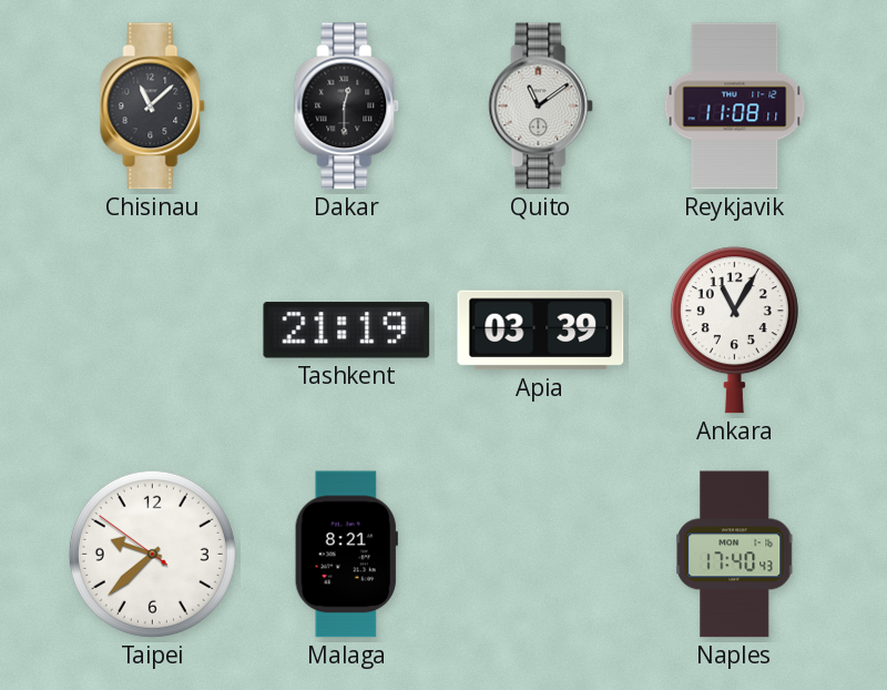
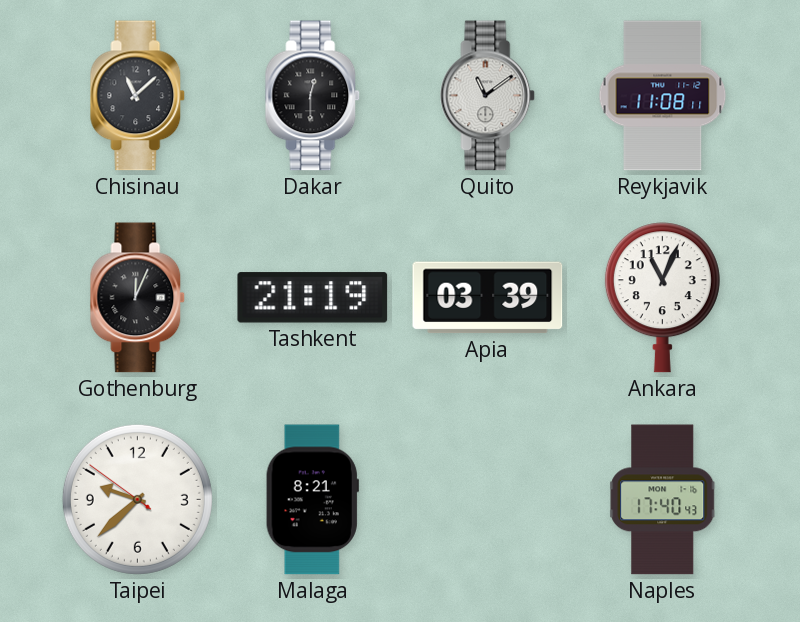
Gothenburg: none -> 12:04
Ankara: 11:05 -> 11:04
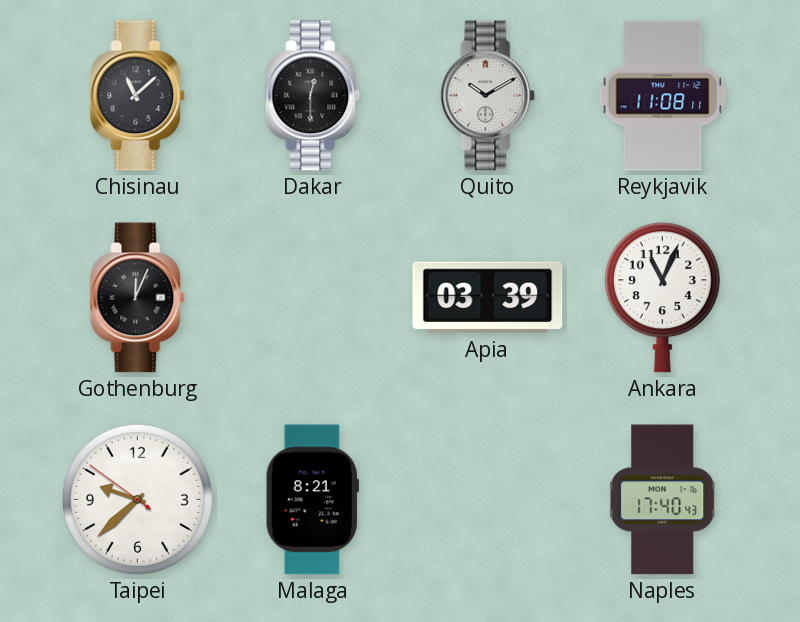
Quito: 11:09 -> 10:10
Tashkent: 21:19 -> none
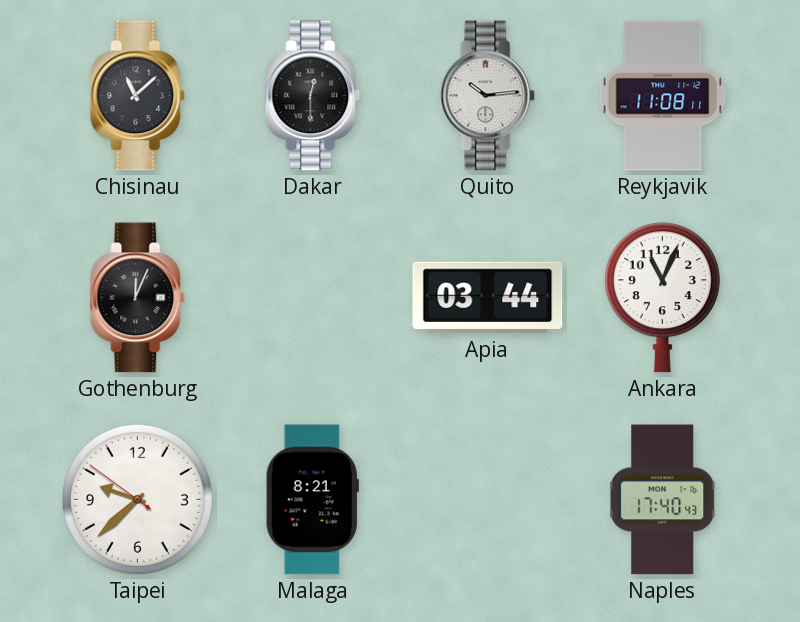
Quito: 10:10 -> 10:14
Apia: 03:39 -> 03:44
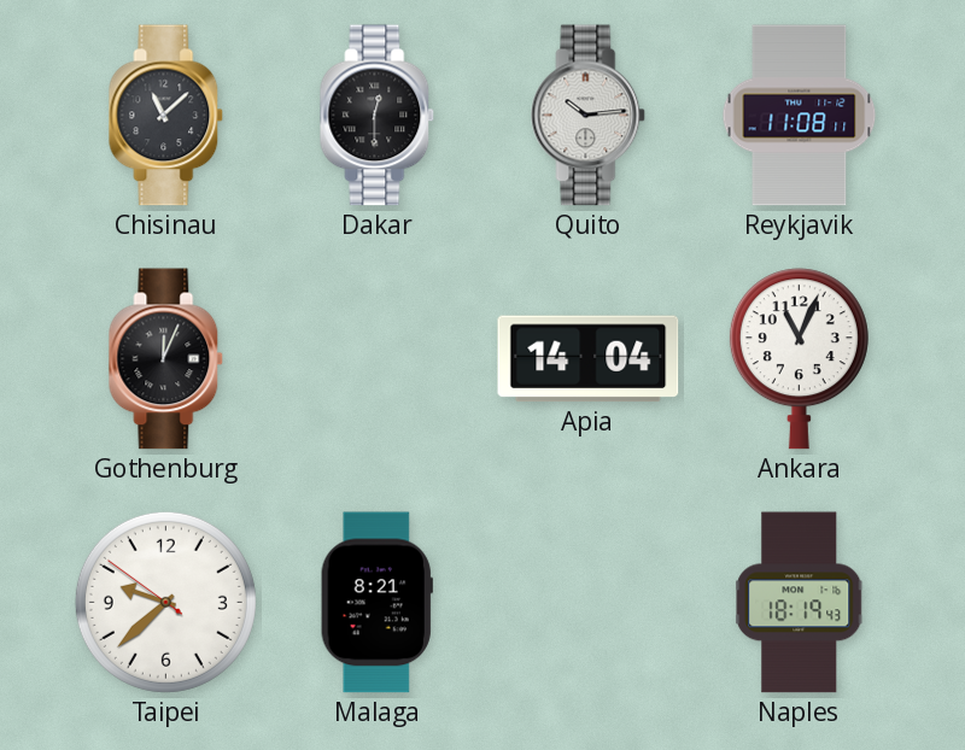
Apia: 03:44 -> 14:04
Naples: 17:40 -> 18:19
